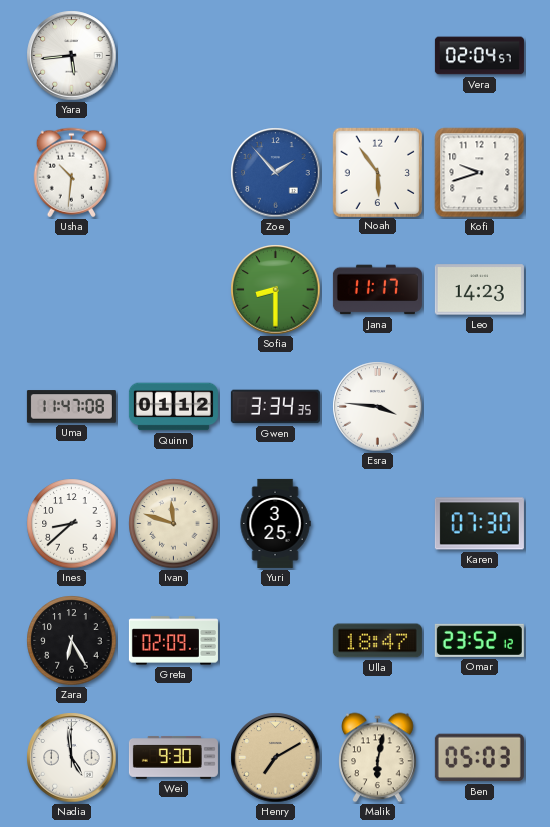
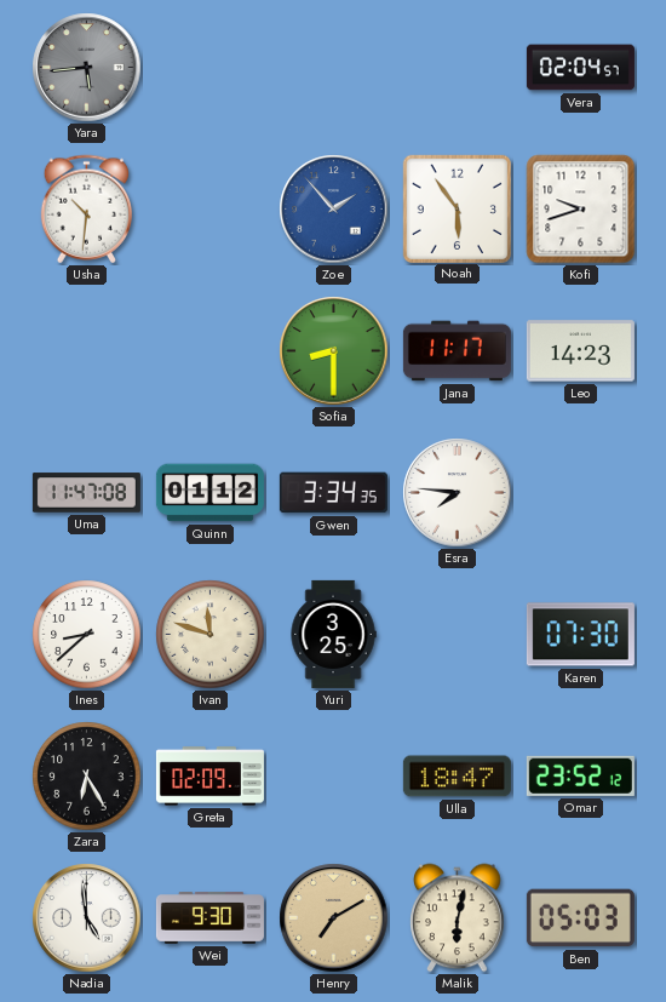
Yara dial: white -> grey
Esra: 3:46 -> 7:46
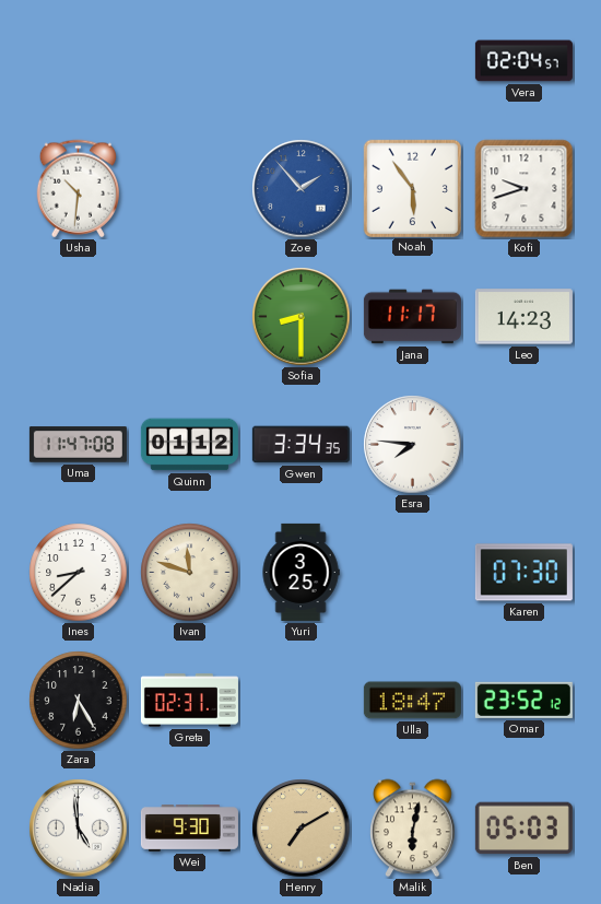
Yara: 5:44 -> none
Greta: 02:09 -> 02:31
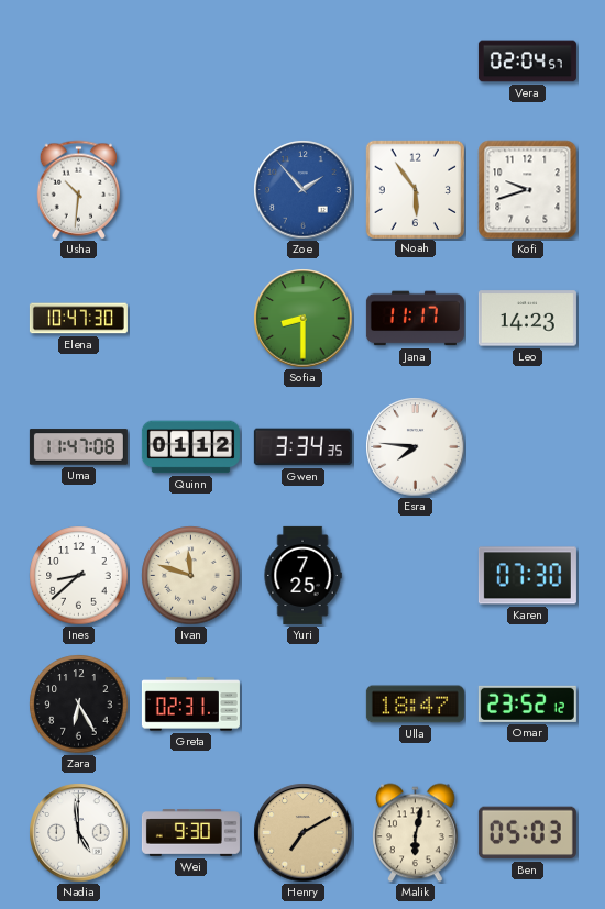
Elena: none -> 10:47
Yuri: 3:25 -> 7:25
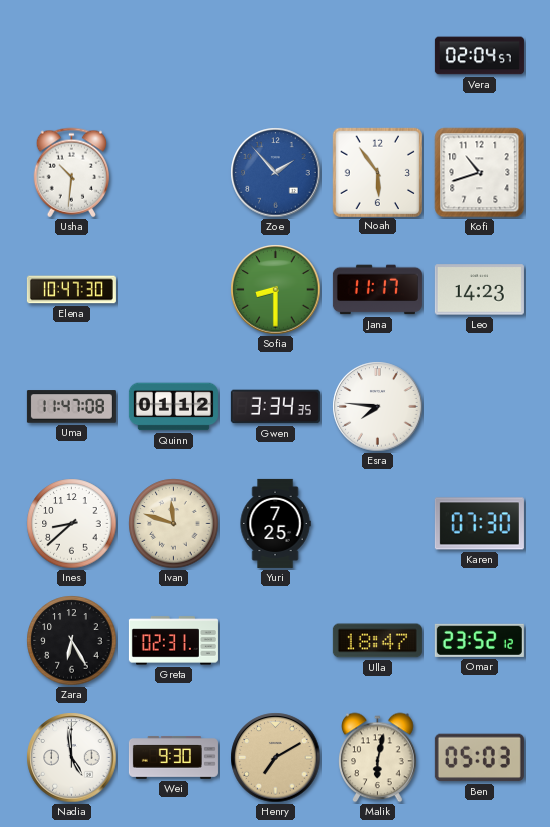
Kofi: 9:42 -> 10:42
